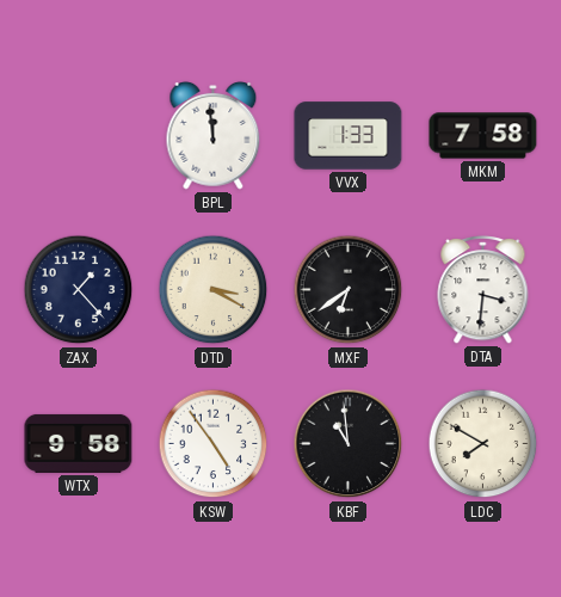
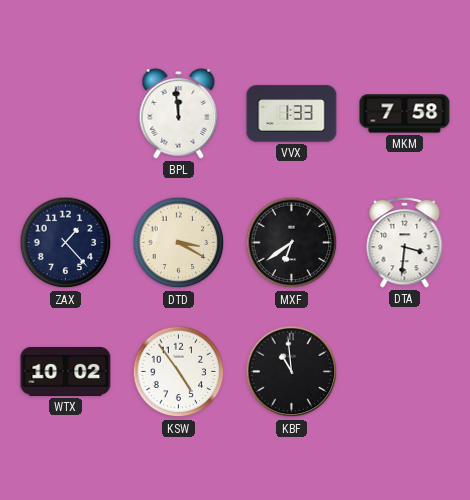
WTX: 9:58 -> 10:02
LDC: 7:50 -> none
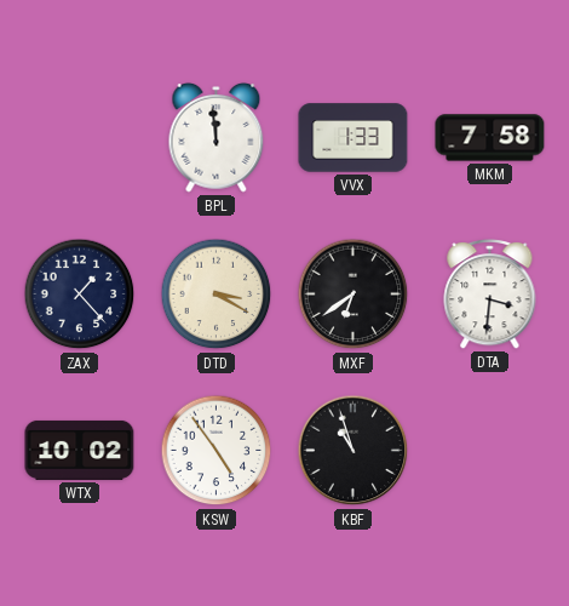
KBF: 10:59 -> 10:57
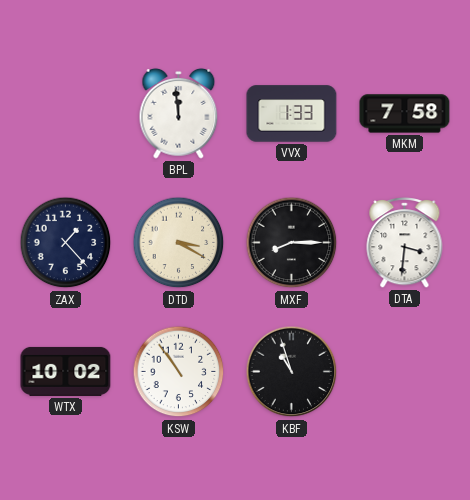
MXF: 6:39 -> 8:15
KSW: 4:54 -> 10:54
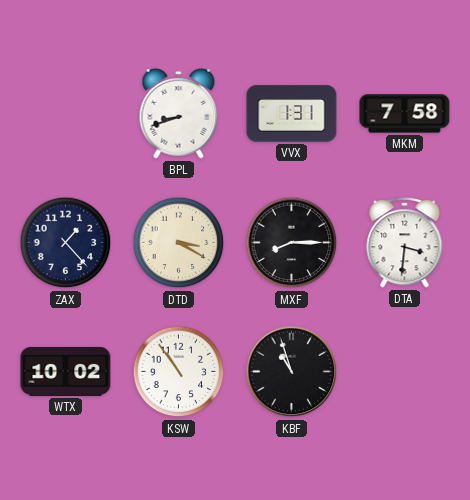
BPL: 11:59 -> 8:42
VVX: 1:33 -> 1:31
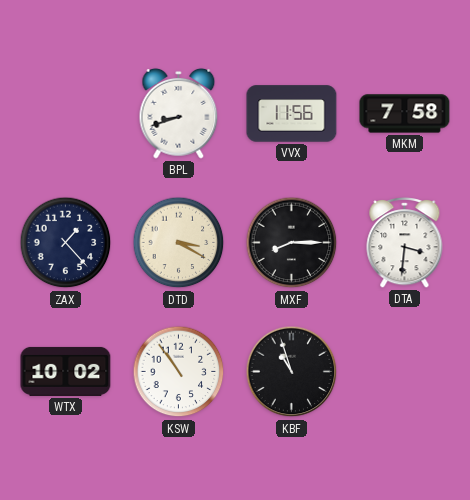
VVX: 1:31 -> 11:56
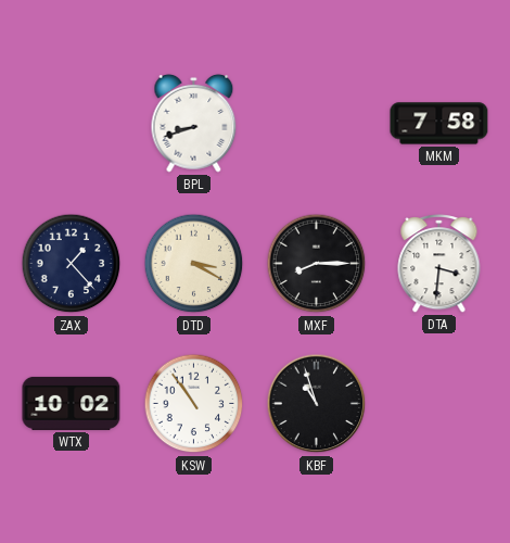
VVX: 11:56 -> none
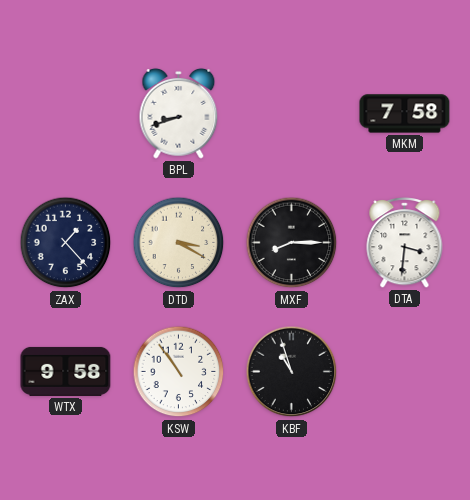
WTX: 10:02 -> 9:58
